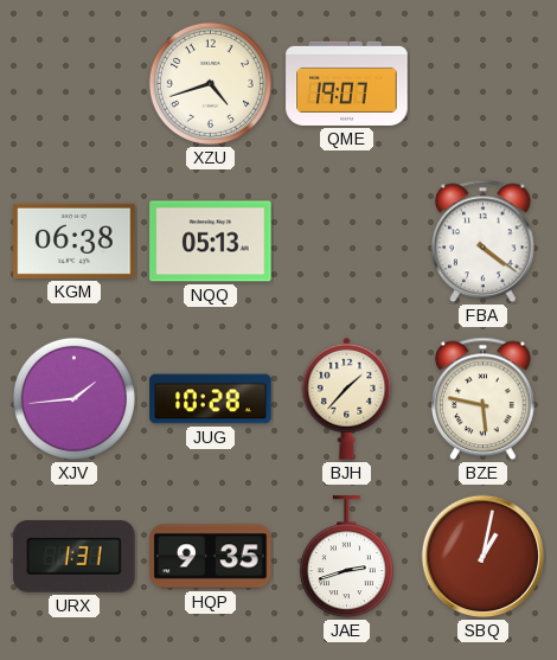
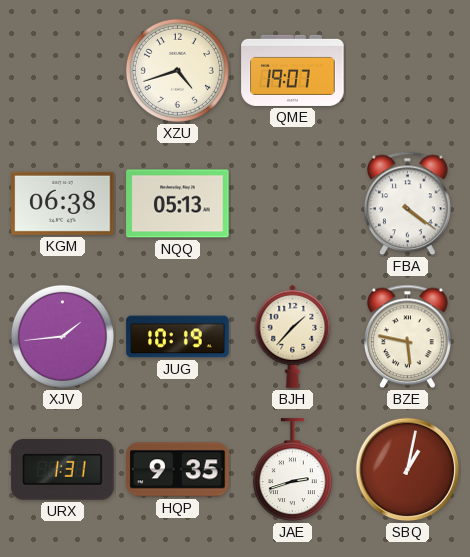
JUG: 10:28 -> 10:19
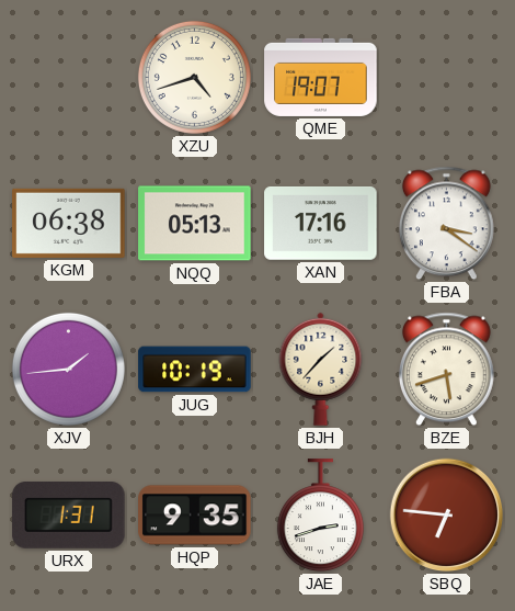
XAN: none -> 17:16
FBA: 4:21 -> 3:21
BZE: 5:47 -> 5:42
SBQ: 1:02 -> 6:46
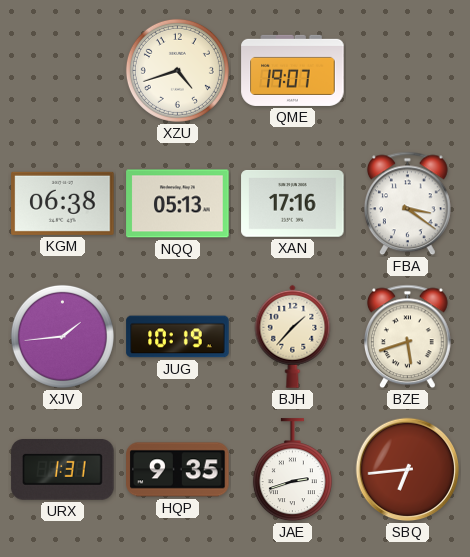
SBQ: 6:46 -> 6:44
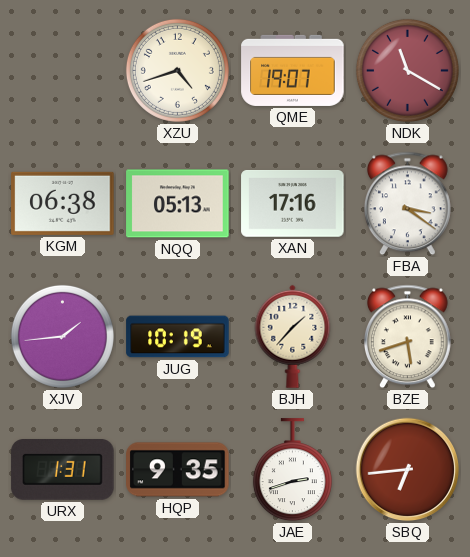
NDK: none -> 11:20
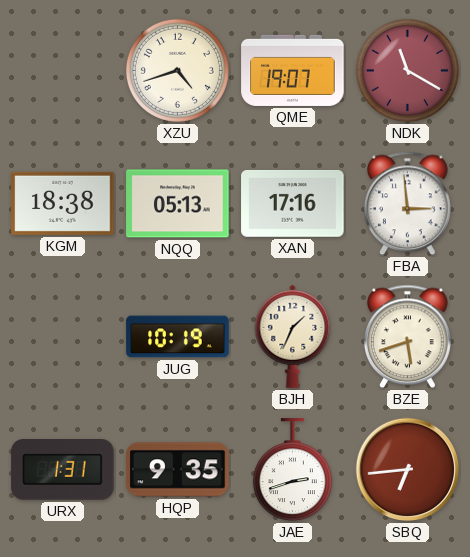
KGM: 06:38 -> 18:38
FBA: 3:21 -> 2:59
XJV: 1:44 -> none
BJH: 1:37 -> 1:34
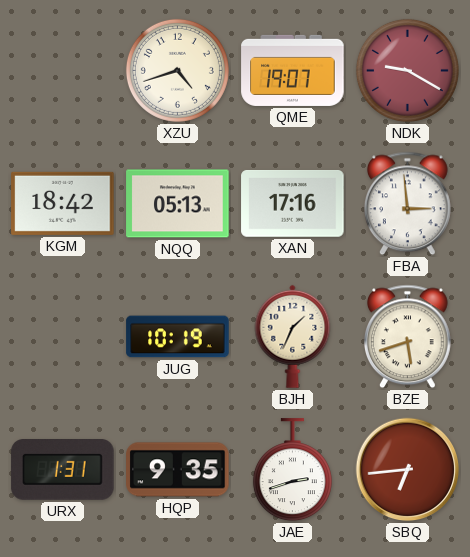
NDK: 11:20 -> 9:20
KGM: 18:38 -> 18:42
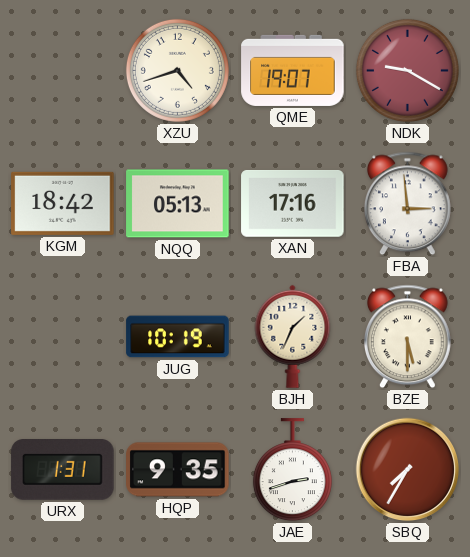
BZE: 5:42 -> 5:30
SBQ: 6:44 -> 7:35
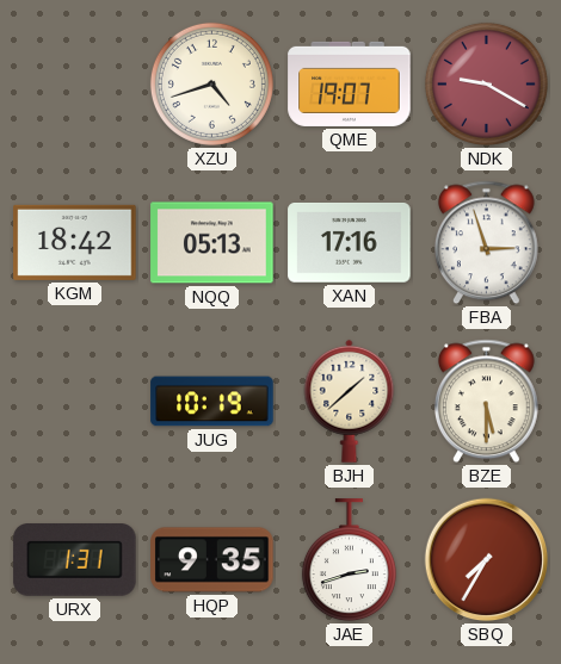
FBA: 2:59 -> 2:57
BJH: 1:34 -> 1:38
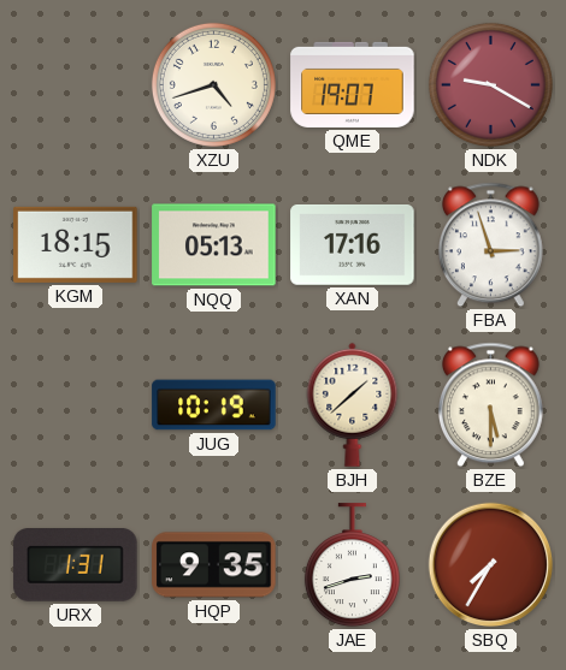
KGM: 18:42 -> 18:15
